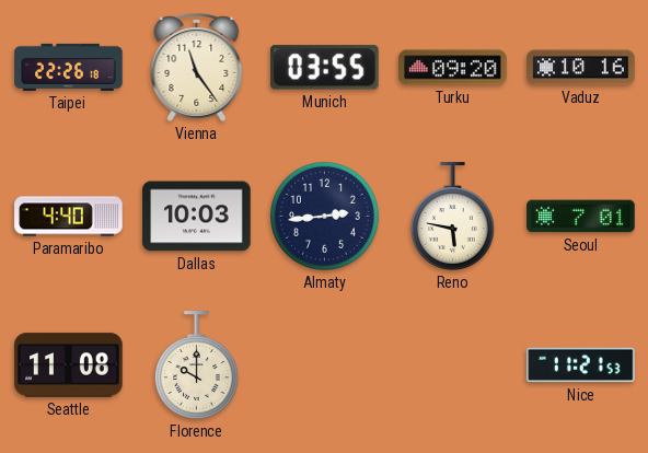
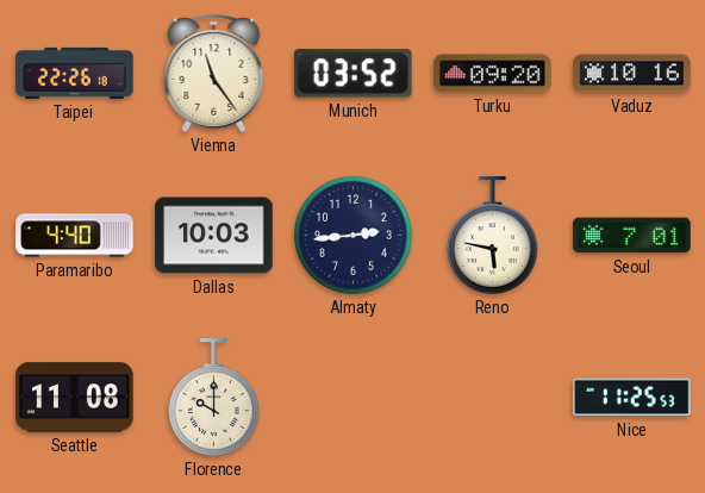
Munich: 03:55 -> 03:52
Nice: 11:21 -> 11:25
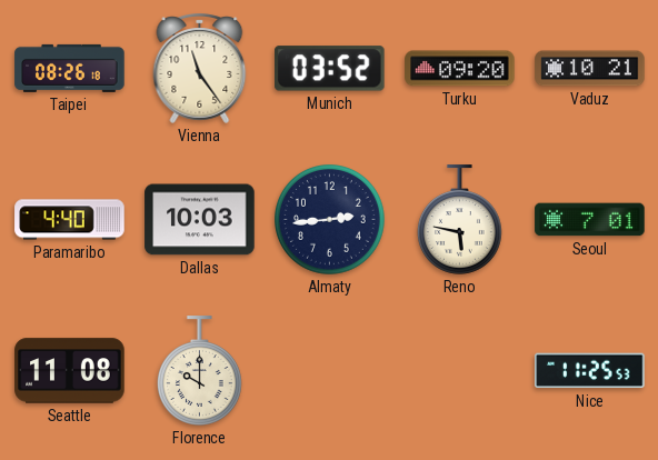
Taipei: 22:26 -> 08:26
Vaduz: 10:16 -> 10:21
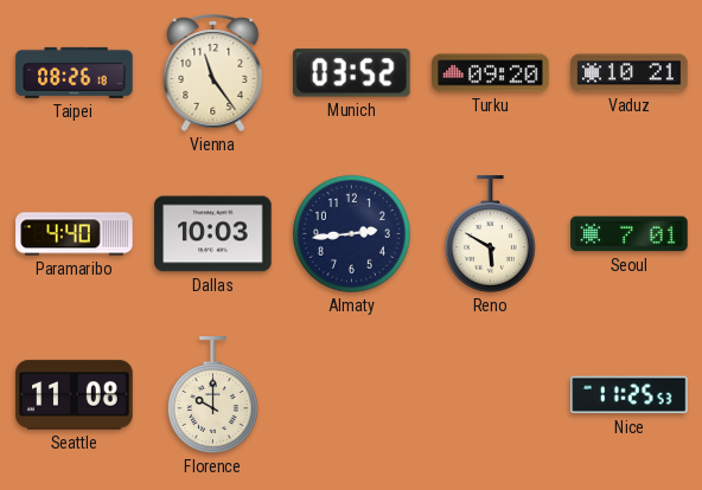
Reno: 5:47 -> 5:50
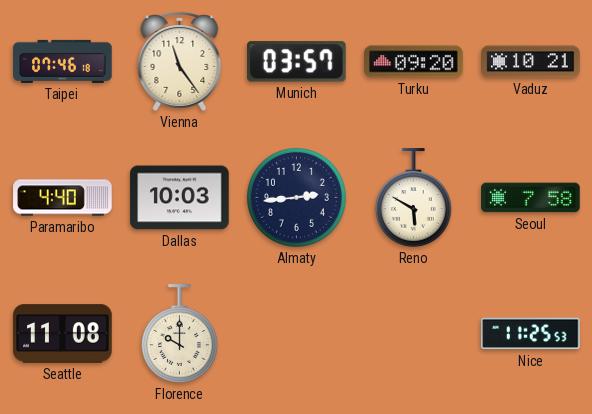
Taipei: 08:26 -> 07:46
Munich: 03:52 -> 03:57
Seoul: 7:01 -> 7:58
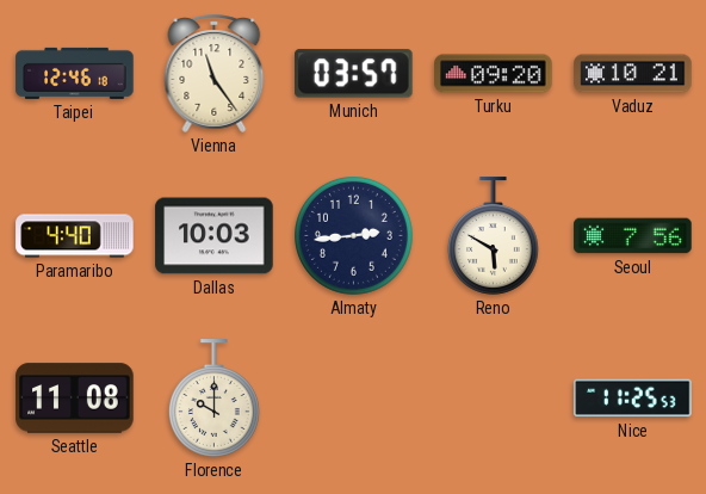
Taipei: 07:46 -> 12:46
Seoul: 7:58 -> 7:56
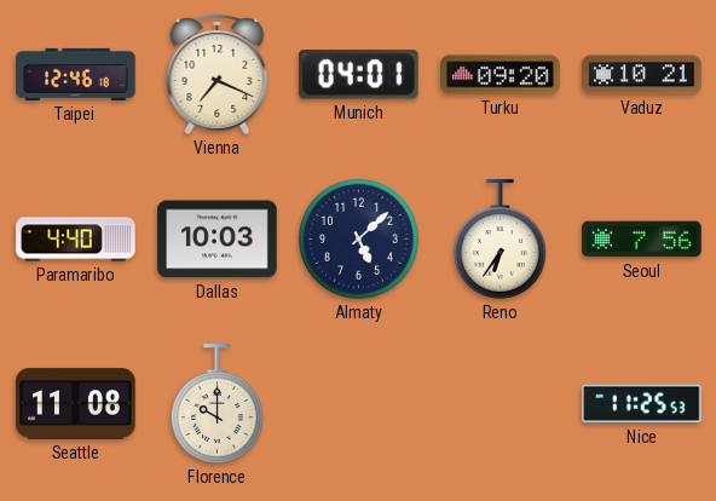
Vienna: 11:24 -> 7:19
Munich: 03:57 -> 04:01
Almaty: 2:44 -> 5:08
Reno: 5:50 -> 6:36
